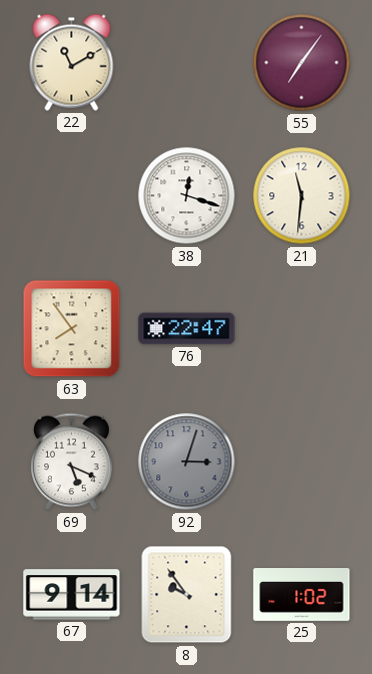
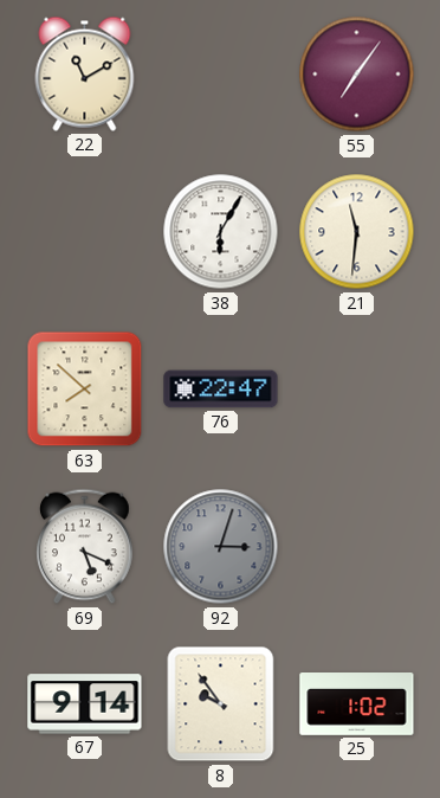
38: 12:18 -> 6:05
63: 7:54 -> 7:52
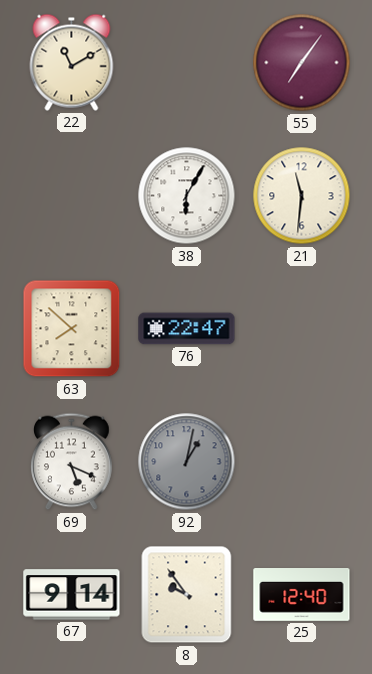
92: 3:03 -> 1:02
25: 1:02 -> 12:40
